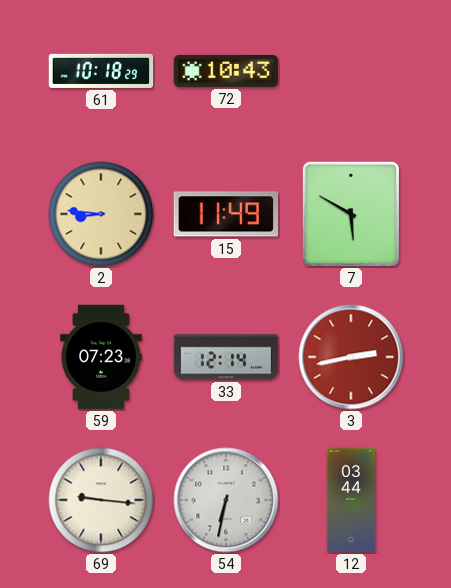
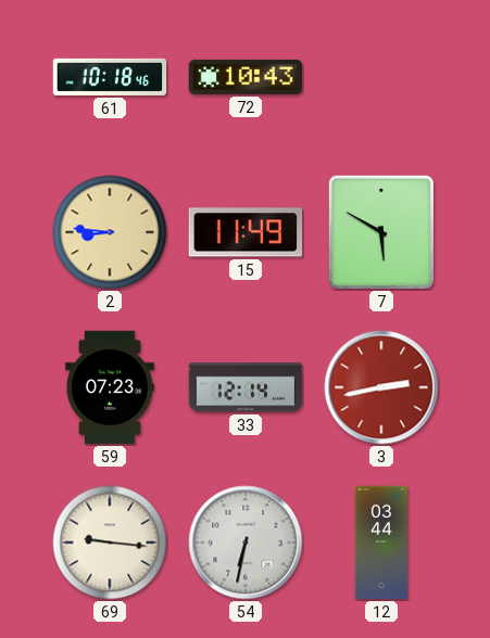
61: 10:18:29 -> 10:18:46
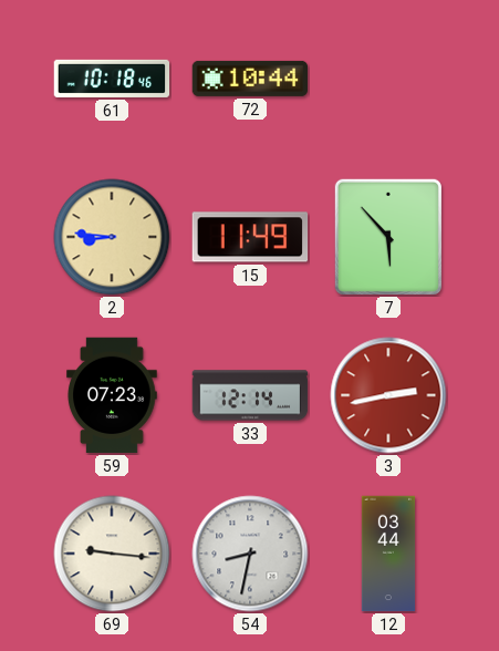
72: 10:43 -> 10:44
7: 5:50 -> 5:53
54: 6:32 -> 8:32
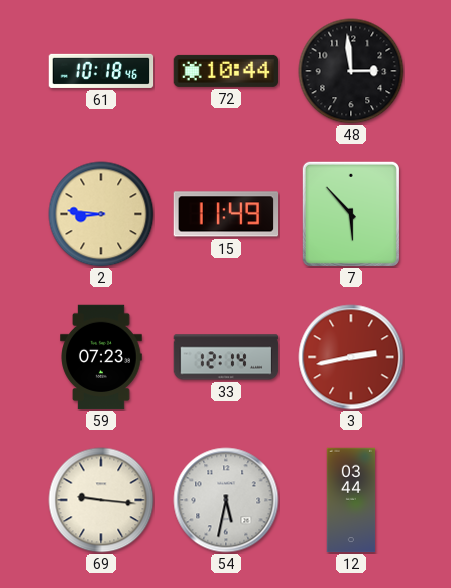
48: none -> 2:59
54: 8:32 -> 5:32
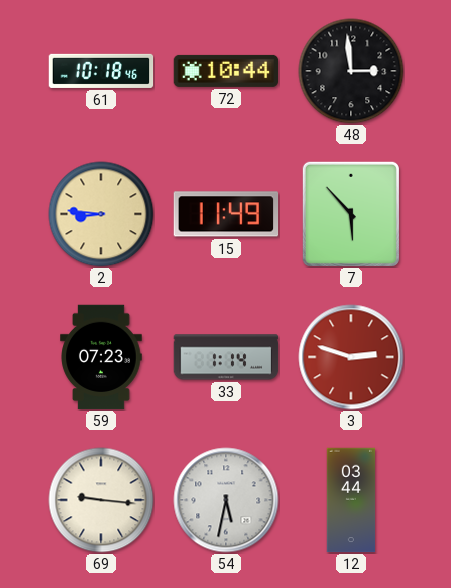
33: 12:14 -> 1:14
3: 2:43 -> 2:48
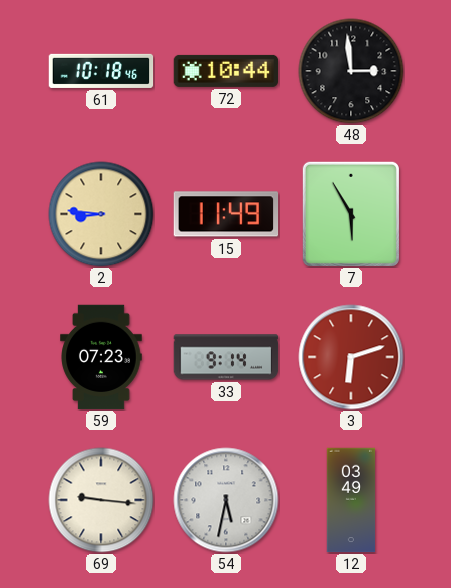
7: 5:53 -> 5:55
33: 1:14 -> 9:14
3: 2:48 -> 6:12
12: 03:44 -> 03:49
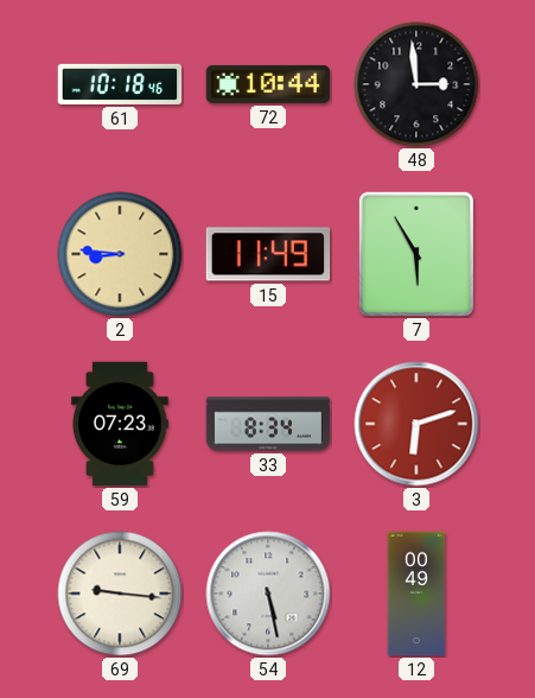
33: 9:14 -> 8:34
54: 5:32 -> 5:28
12: 03:49 -> 00:49
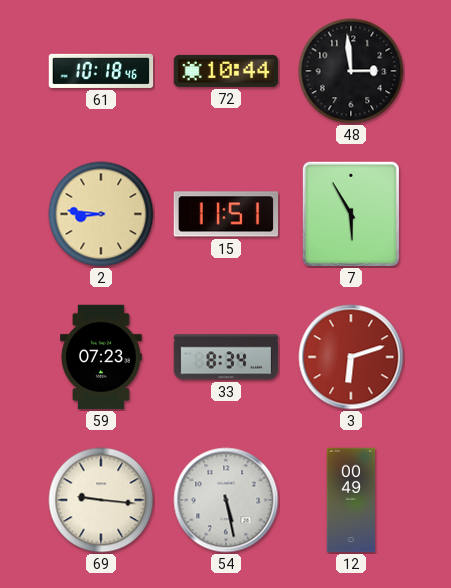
15: 11:49 -> 11:51
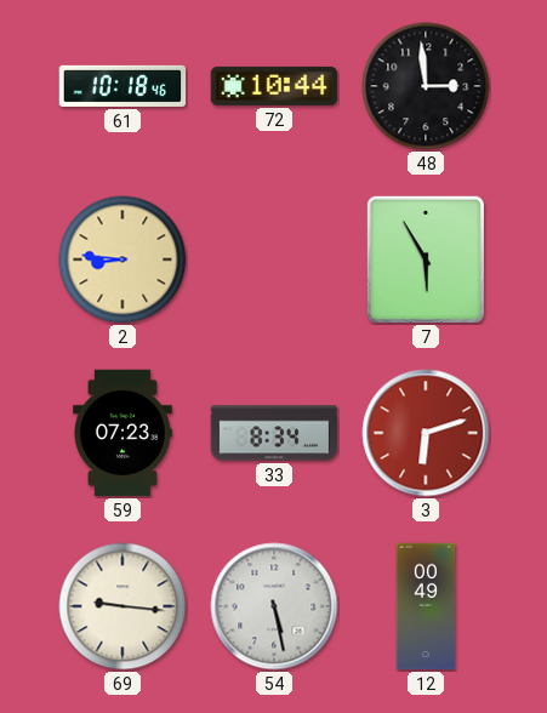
15: 11:51 -> none
